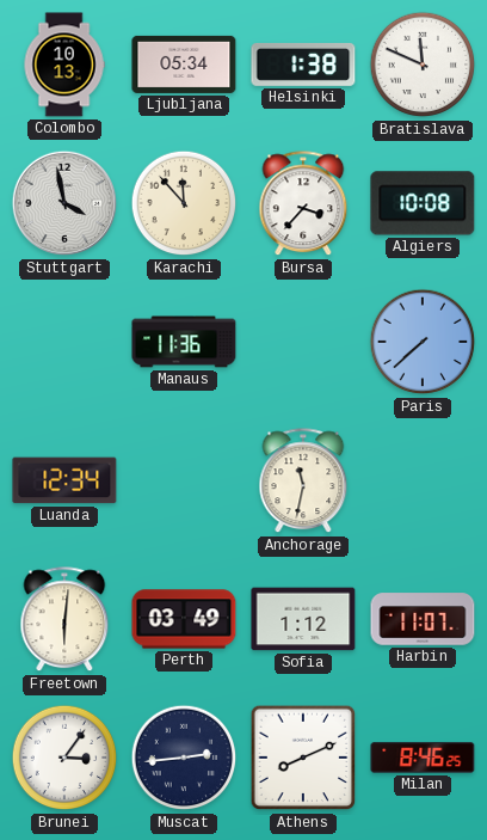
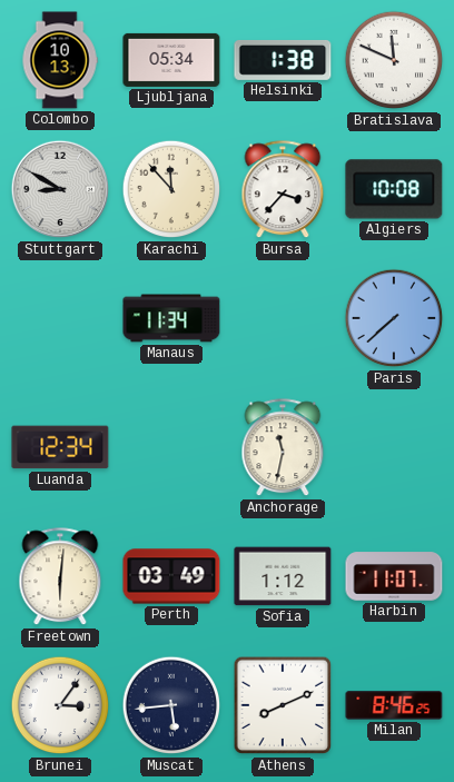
Stuttgart: 3:58 -> 8:50
Manaus: 11:36 -> 11:34
Muscat: 2:44 -> 5:44
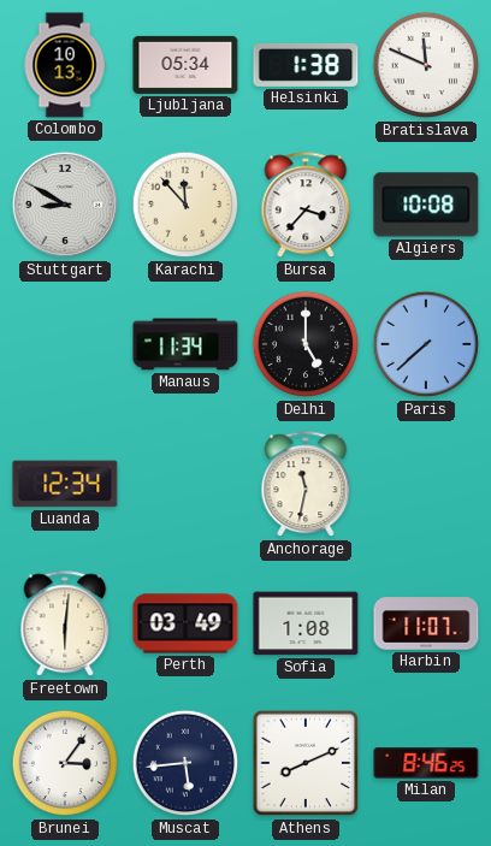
Delhi: none -> 5:00
Sofia: 1:12 -> 1:08
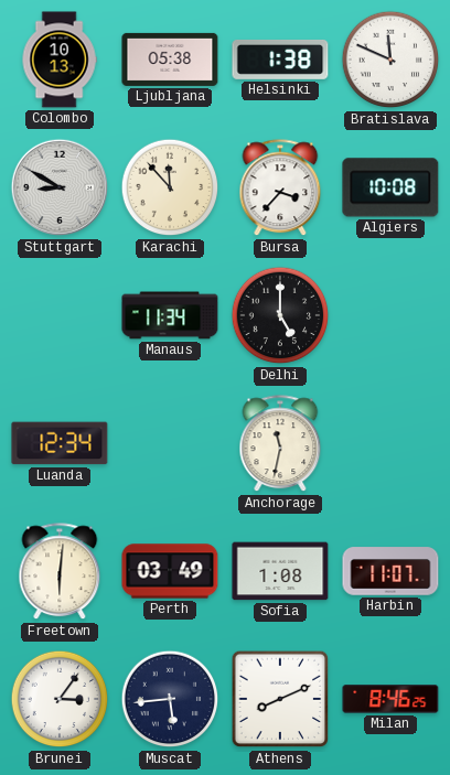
Ljubljana: 05:34 -> 05:38
Paris: 7:38 -> none
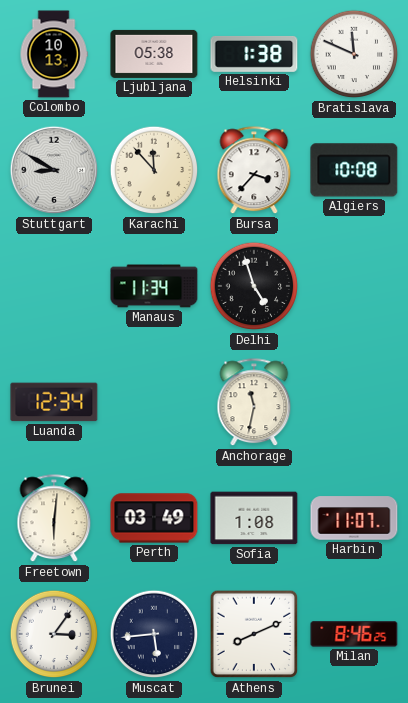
Delhi: 5:00 -> 4:57
